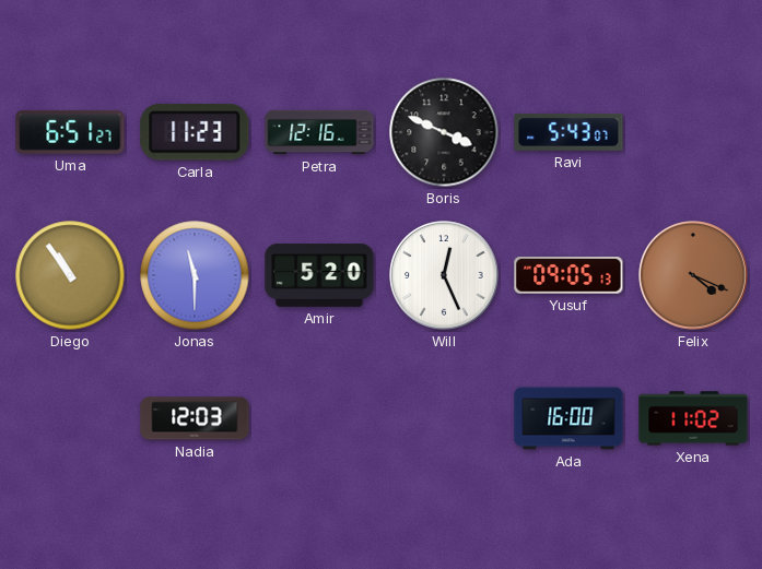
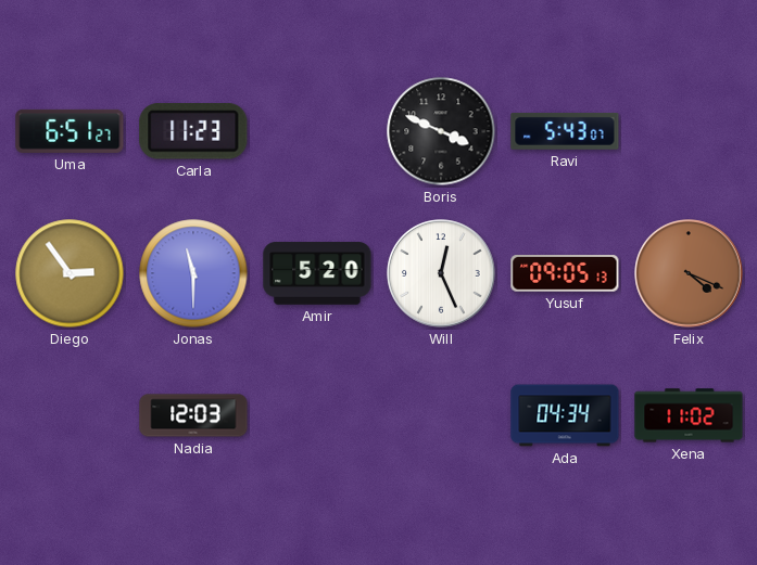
Petra: 12:16 -> none
Diego: 10:54 -> 2:54
Ada: 16:00 -> 04:34
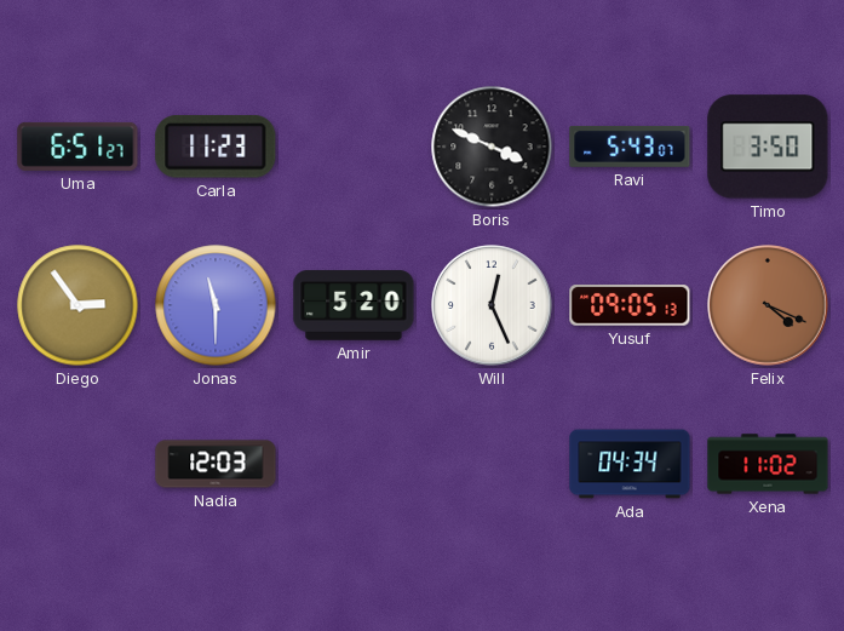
Timo: none -> 3:50
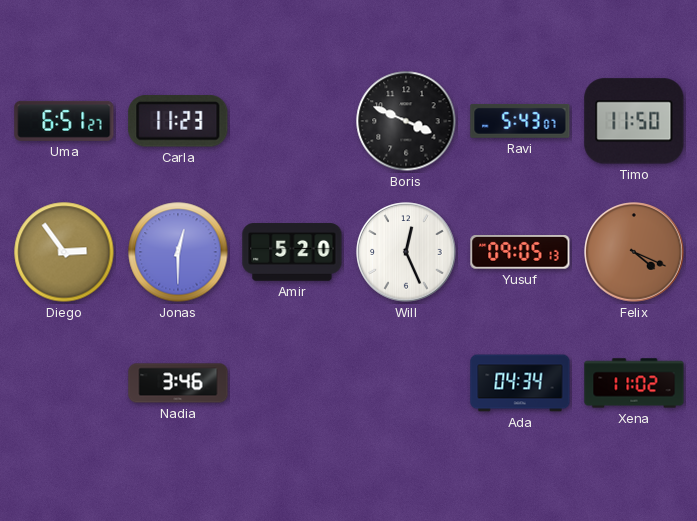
Timo: 3:50 -> 11:50
Jonas: 11:30 -> 12:30
Nadia: 12:03 -> 3:46
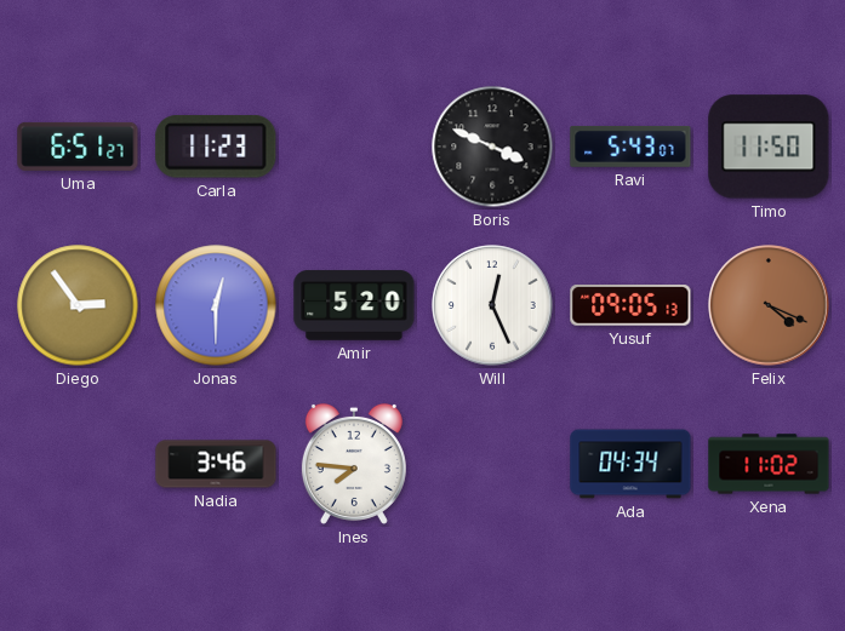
Ines: none -> 7:46
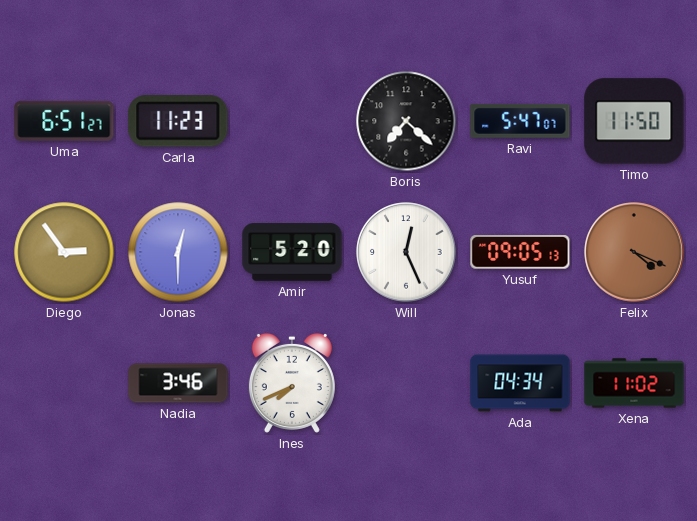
Boris: 3:49 -> 7:22
Ravi: 5:43 -> 5:47
Ines: 7:46 -> 7:41
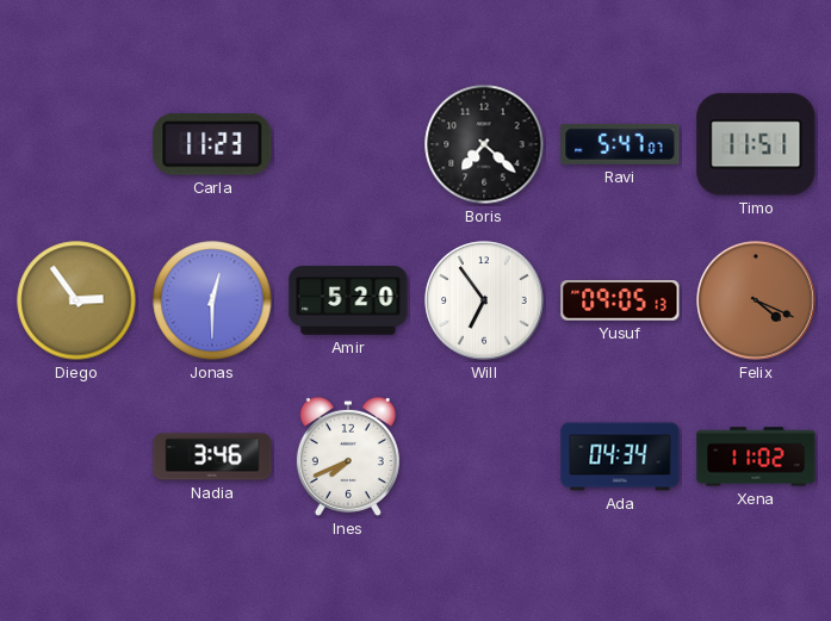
Uma: 6:51 -> none
Timo: 11:50 -> 11:51
Will: 12:26 -> 6:54
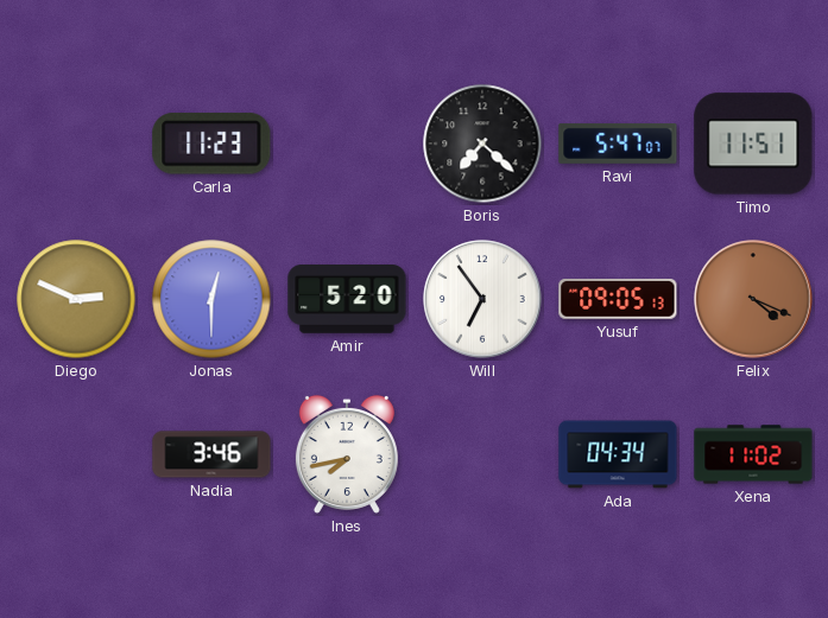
Diego: 2:54 -> 2:49
Ines: 7:41 -> 7:43
